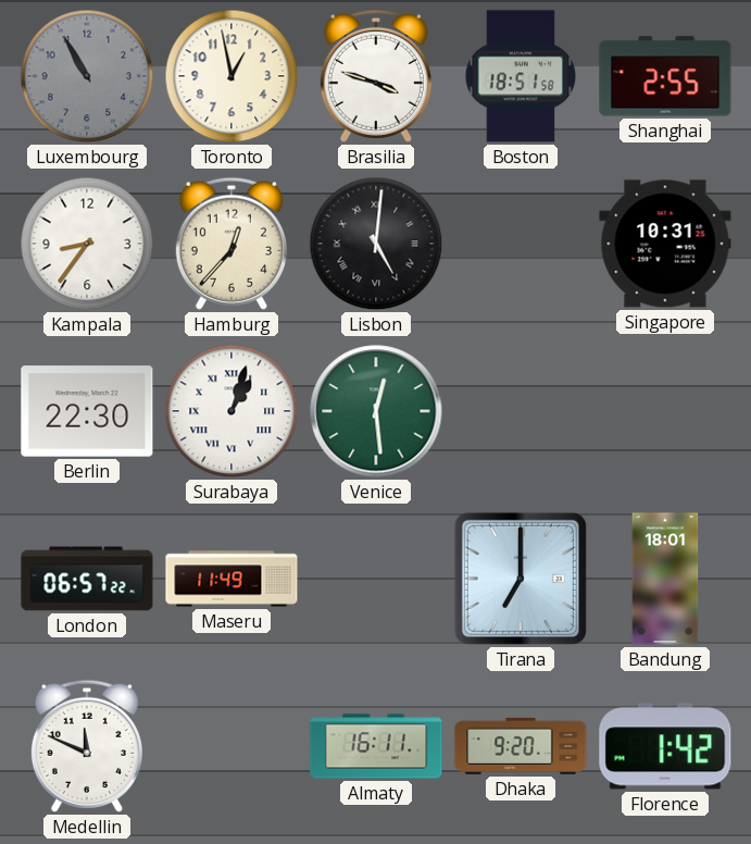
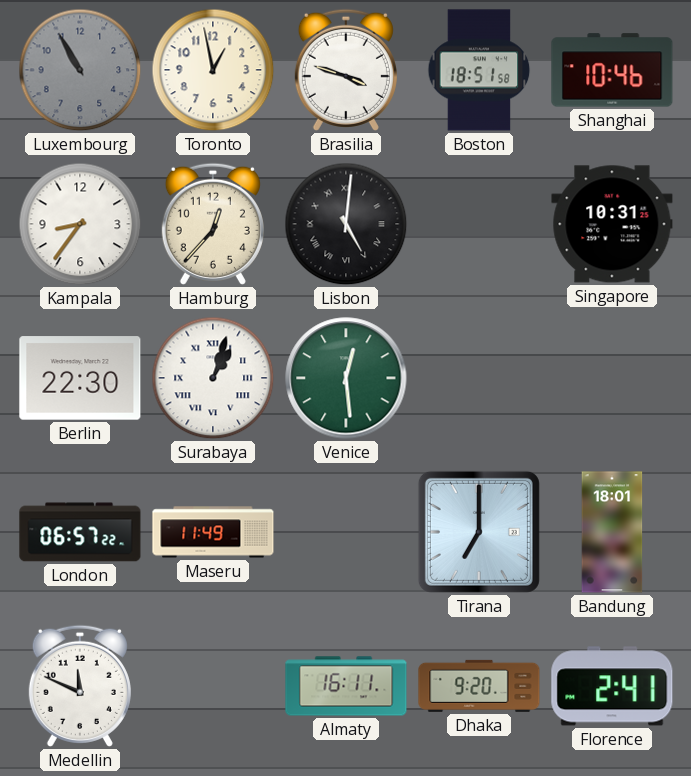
Shanghai: 2:55 -> 10:46
Florence: 1:42 -> 2:41
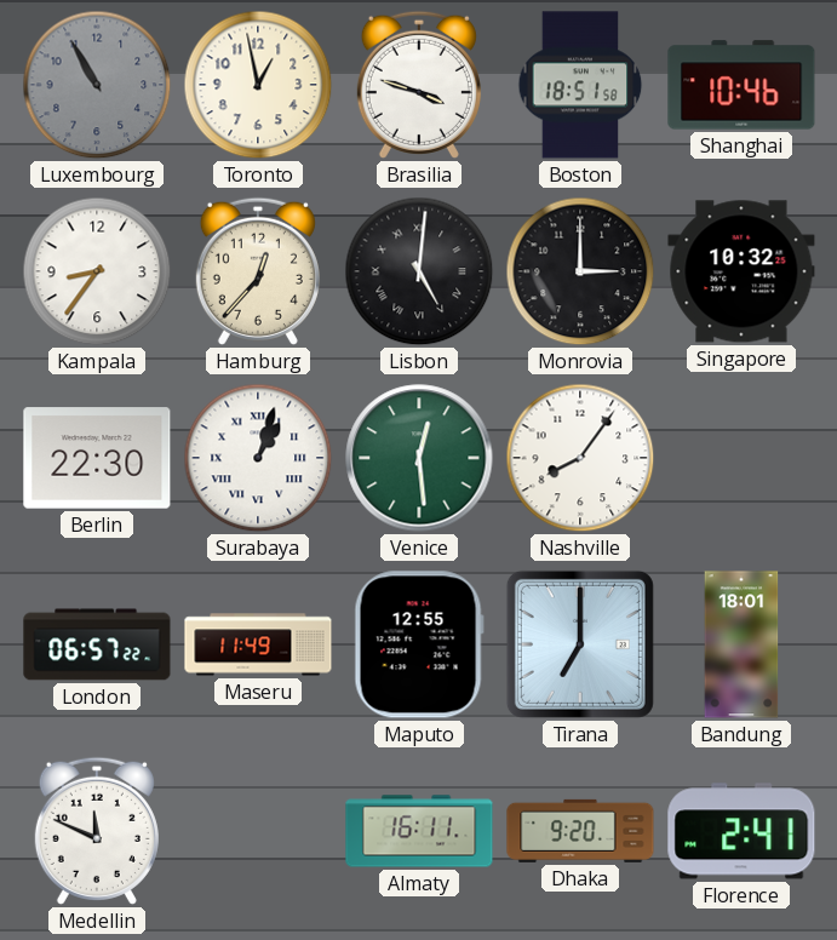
Monrovia: none -> 3:00
Singapore: 10:31 -> 10:32
Nashville: none -> 8:06
Maputo: none -> 12:55
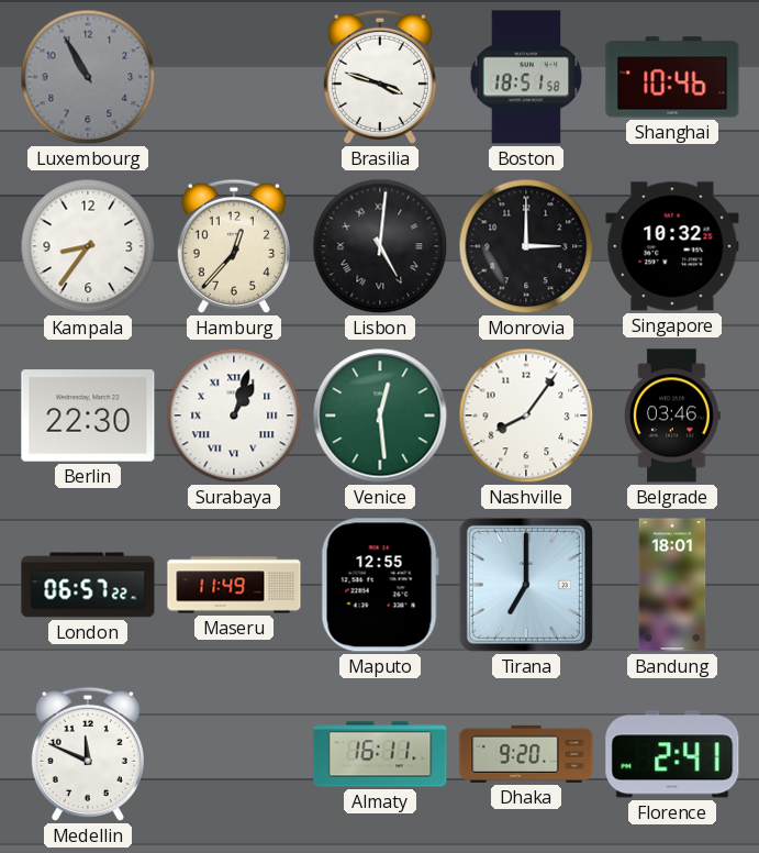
Toronto: 12:58 -> none
Belgrade: none -> 03:46
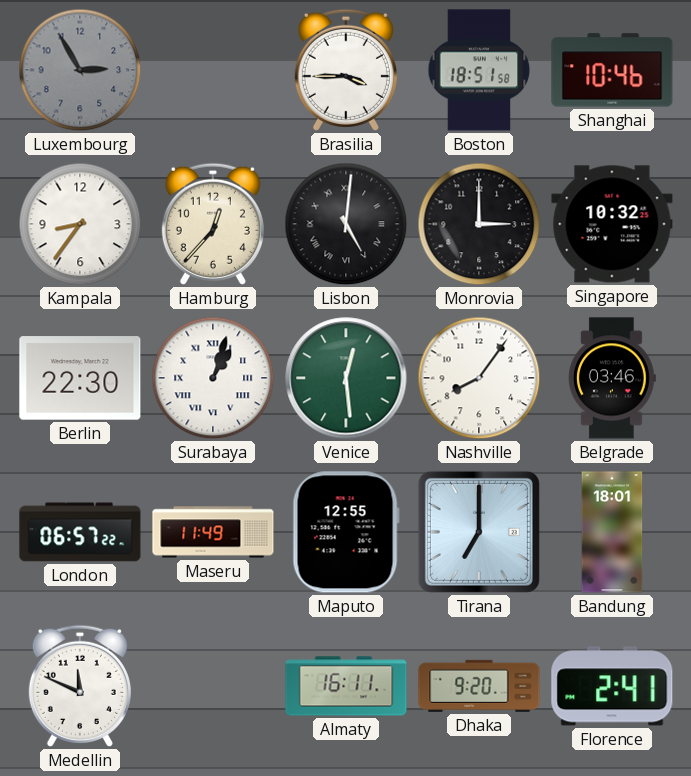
Luxembourg: 10:55 -> 2:55
Brasilia: 3:48 -> 3:45
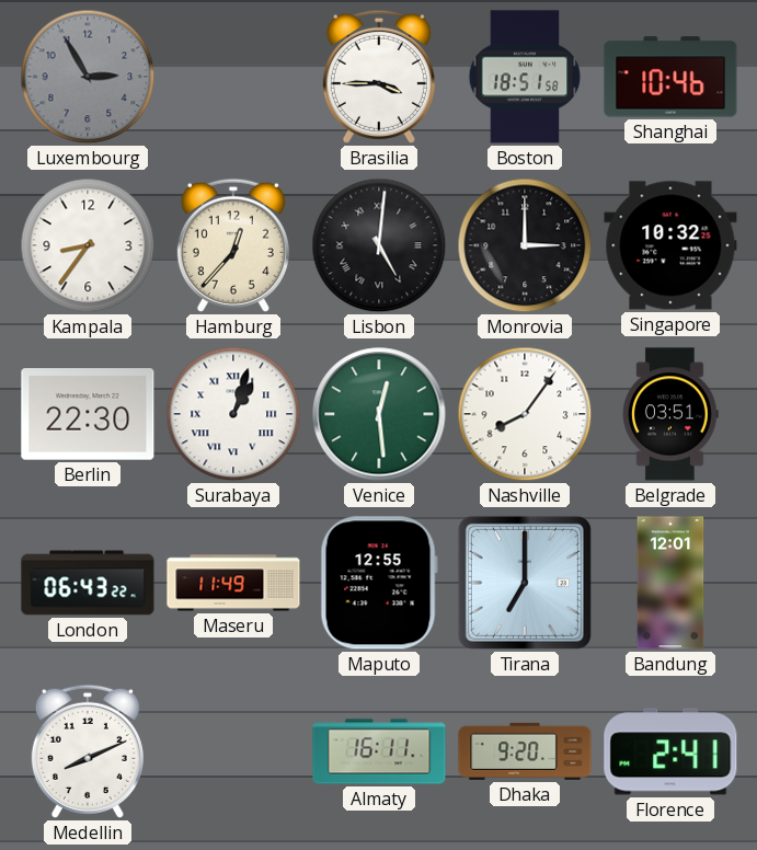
Belgrade: 03:46 -> 03:51
London: 06:57 -> 06:43
Bandung: 18:01 -> 12:01
Medellin: 11:49 -> 8:11
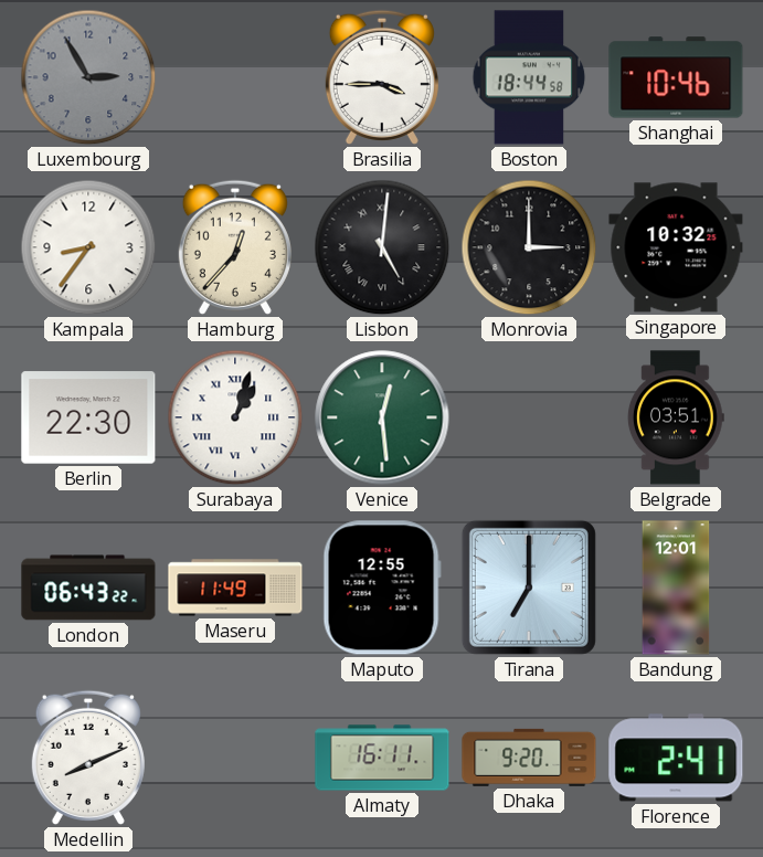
Boston: 18:51 -> 18:44
Nashville: 8:06 -> none
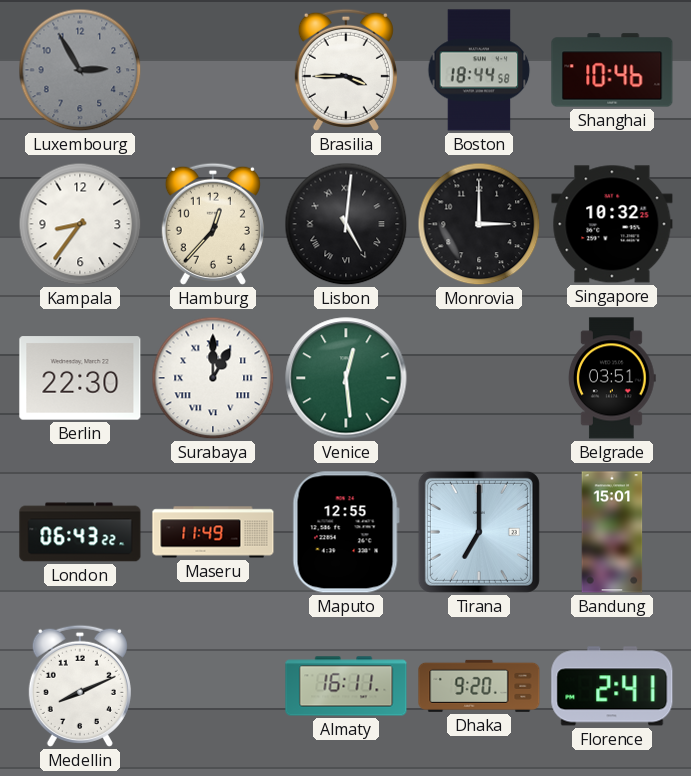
Surabaya: 1:03 -> 1:00
Bandung: 12:01 -> 15:01
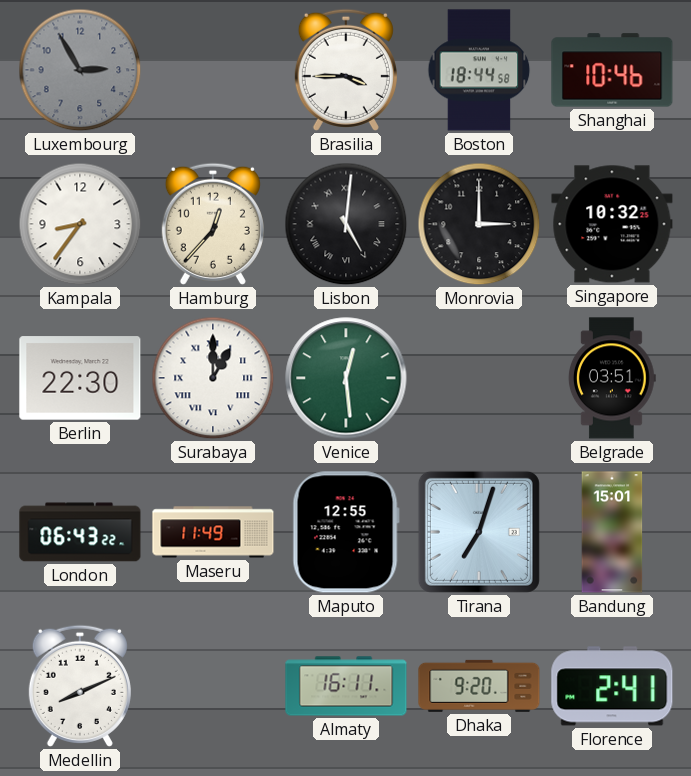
Tirana: 7:00 -> 7:03
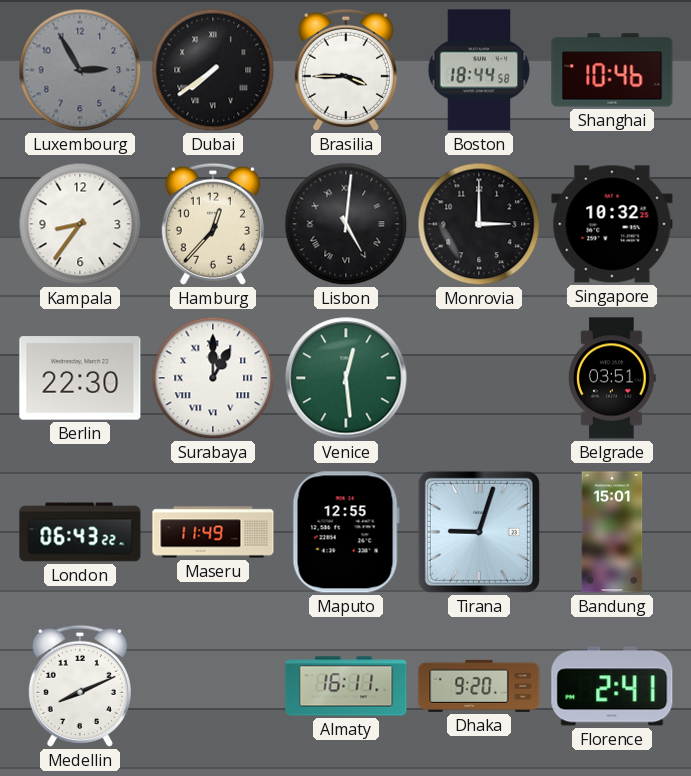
Dubai: none -> 7:39
Tirana: 7:03 -> 9:03
